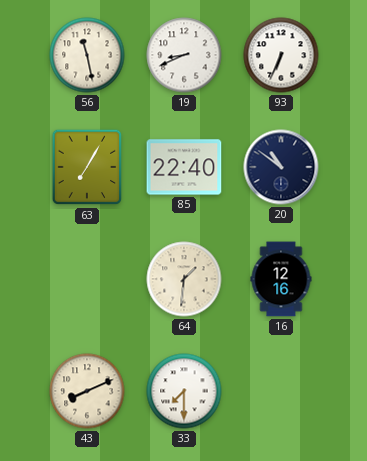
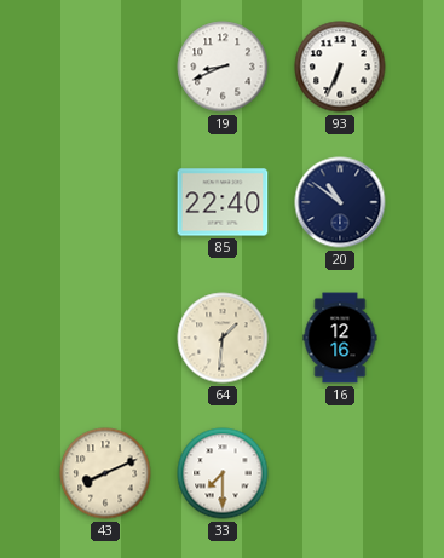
56: 11:28 -> none
63: 7:05 -> none
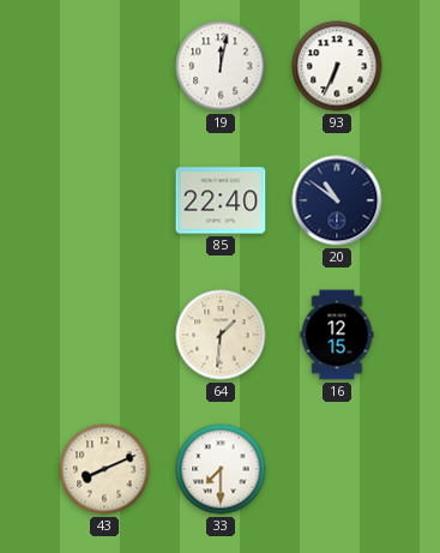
19: 8:41 -> 12:02
16: 12:16 -> 12:15
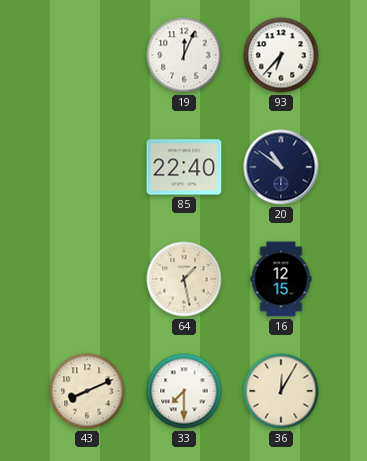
19: 12:02 -> 12:04
93: 6:34 -> 6:37
64: 1:31 -> 1:28
36: none -> 12:05
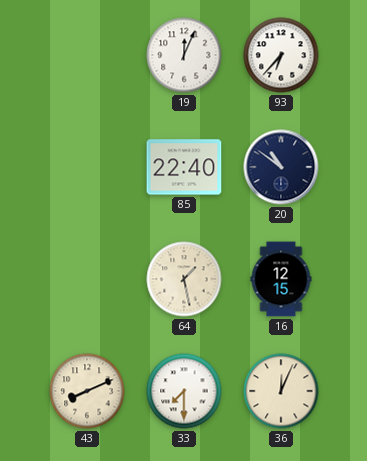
36: 12:05 -> 12:04
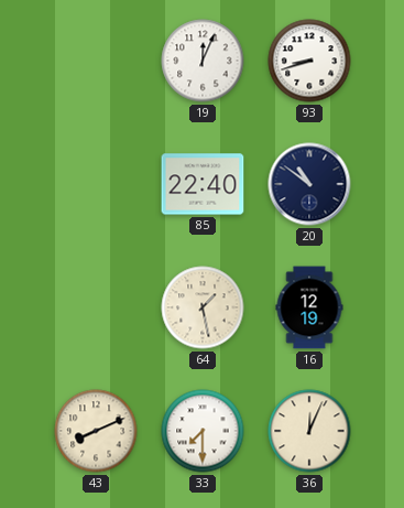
93: 6:37 -> 8:42
16: 12:15 -> 12:19
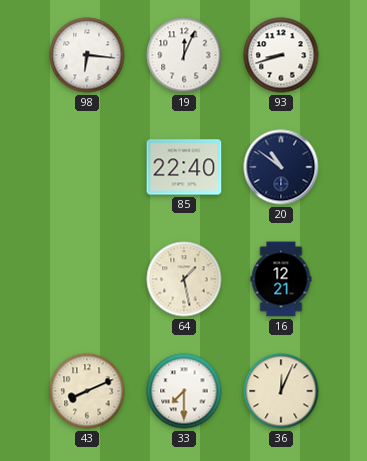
98: none -> 6:16
16: 12:19 -> 12:21
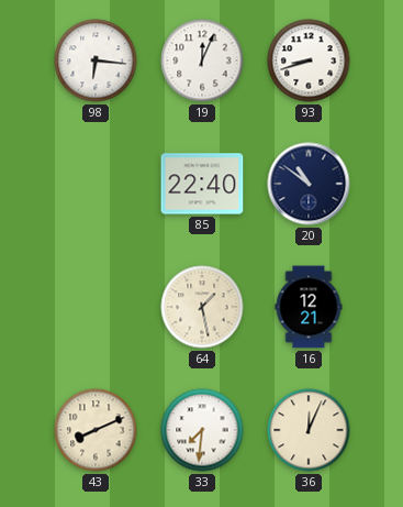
33: 7:30 -> 7:31
